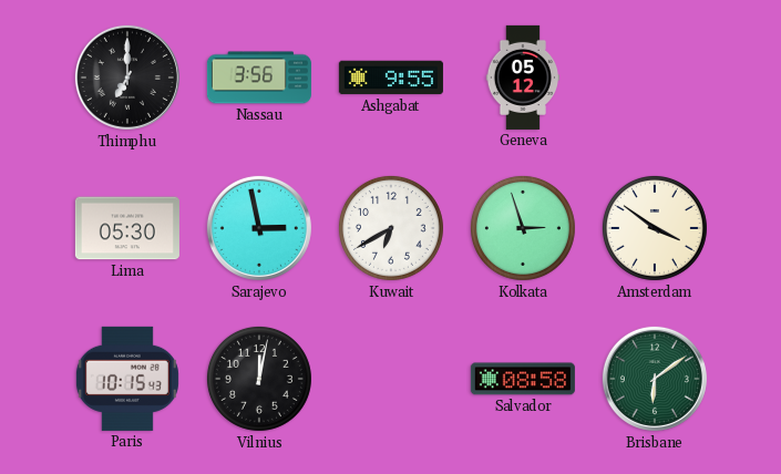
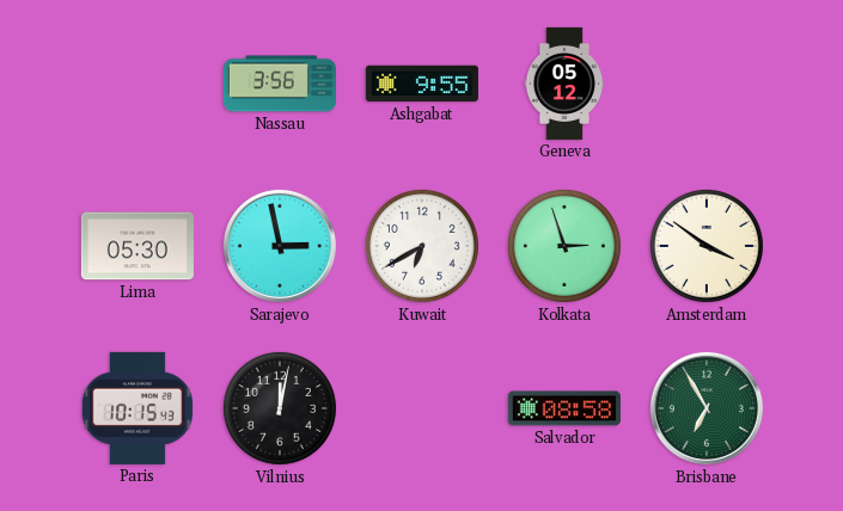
Thimphu: 7:00 -> none
Brisbane: 6:09 -> 6:55
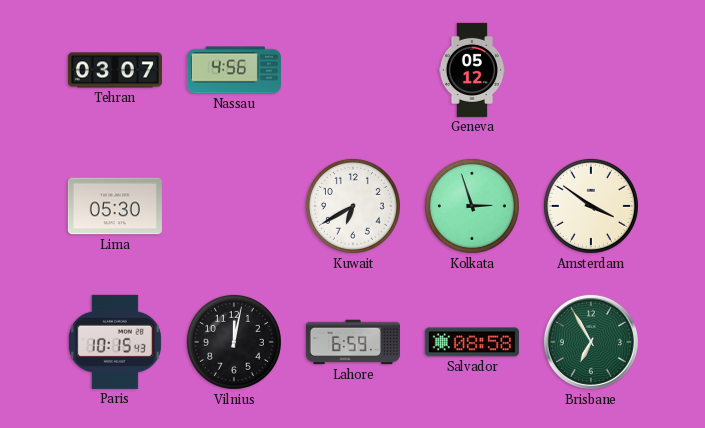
Tehran: none -> 03:07
Nassau: 3:56 -> 4:56
Ashgabat: 9:55 -> none
Sarajevo: 2:58 -> none
Lahore: none -> 6:59
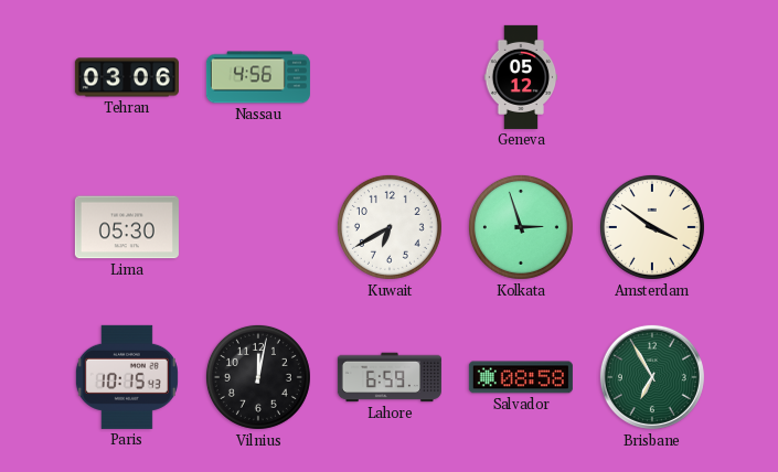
Tehran: 03:07 -> 03:06
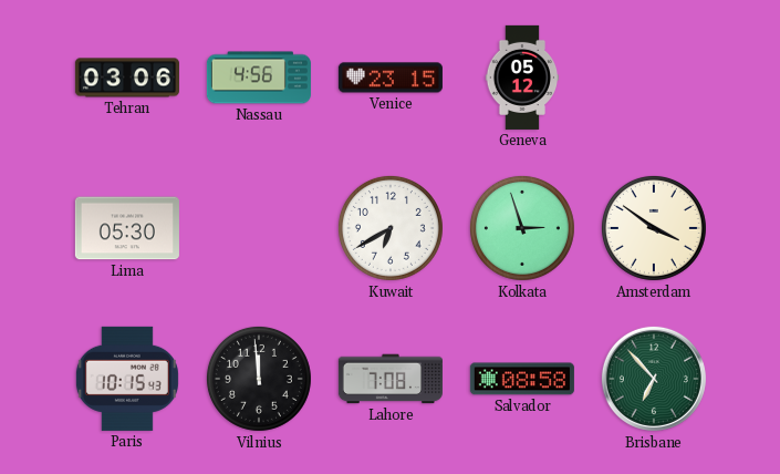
Venice: none -> 23:15
Vilnius: 12:02 -> 11:59
Lahore: 6:59 -> 7:08
Brisbane: 6:55 -> 6:53
